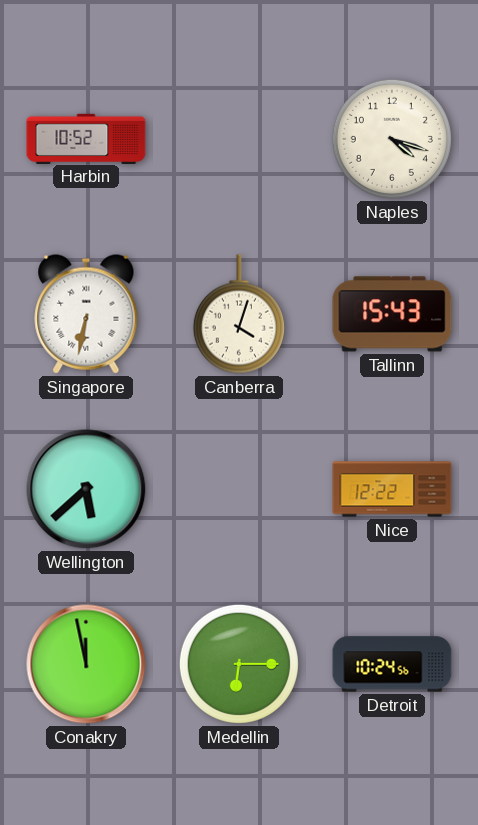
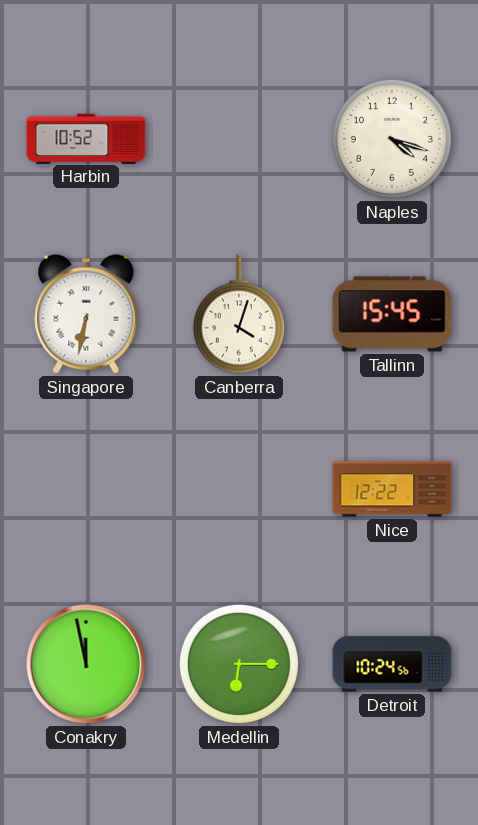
Tallinn: 15:43 -> 15:45
Wellington: 5:38 -> none
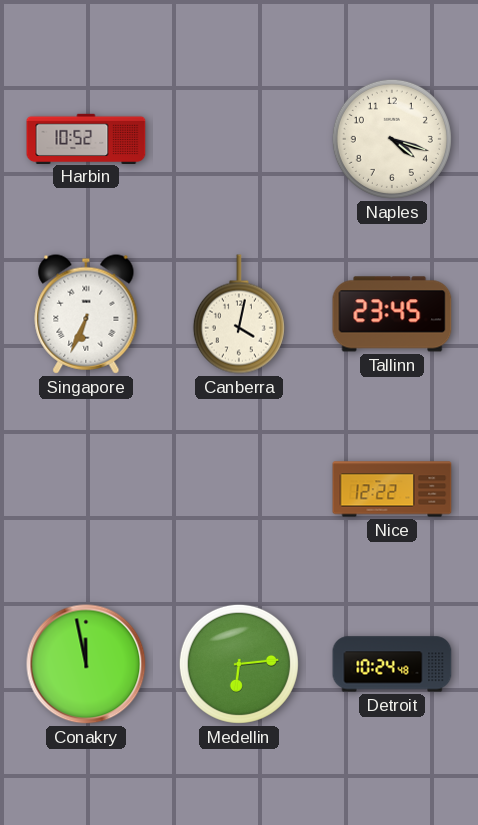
Singapore: 6:32 -> 6:34
Canberra: 4:03 -> 4:02
Tallinn: 15:45 -> 23:45
Medellin: 6:15 -> 6:14
Detroit: 10:24:56 -> 10:24:48
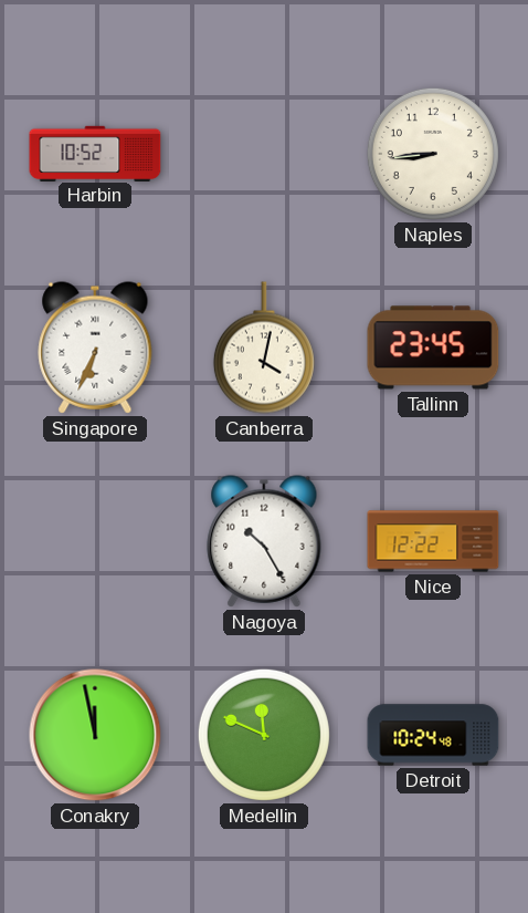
Naples: 4:18 -> 8:44
Nagoya: none -> 10:25
Medellin: 6:14 -> 11:49
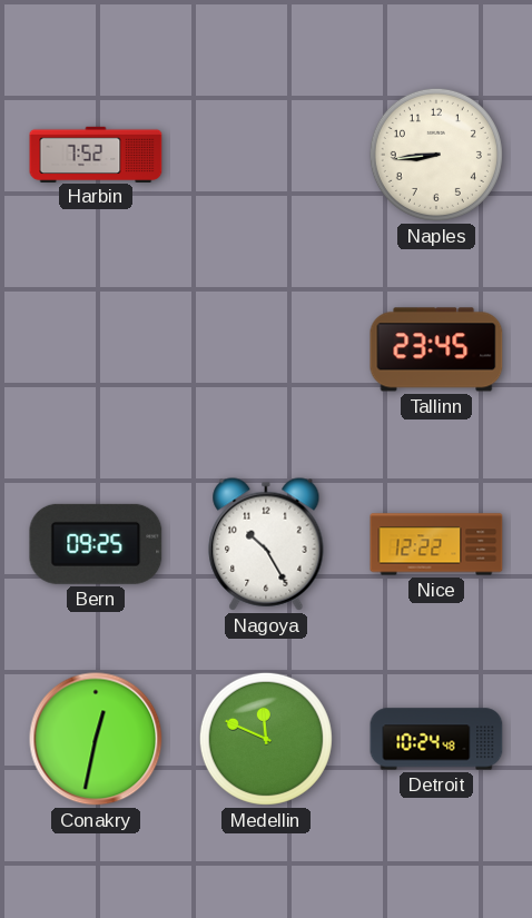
Harbin: 10:52 -> 7:52
Singapore: 6:34 -> none
Canberra: 4:02 -> none
Bern: none -> 09:25
Conakry: 11:58 -> 12:32
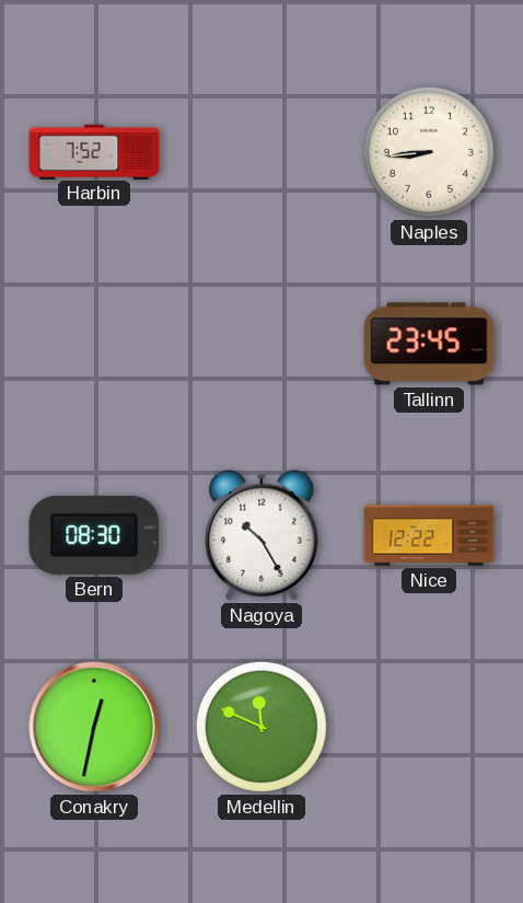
Bern: 09:25 -> 08:30
Detroit: 10:24 -> none
